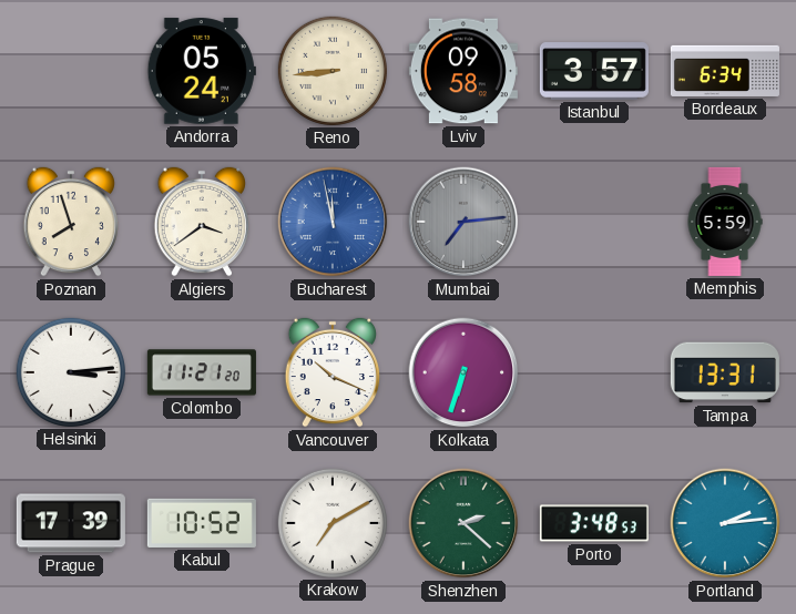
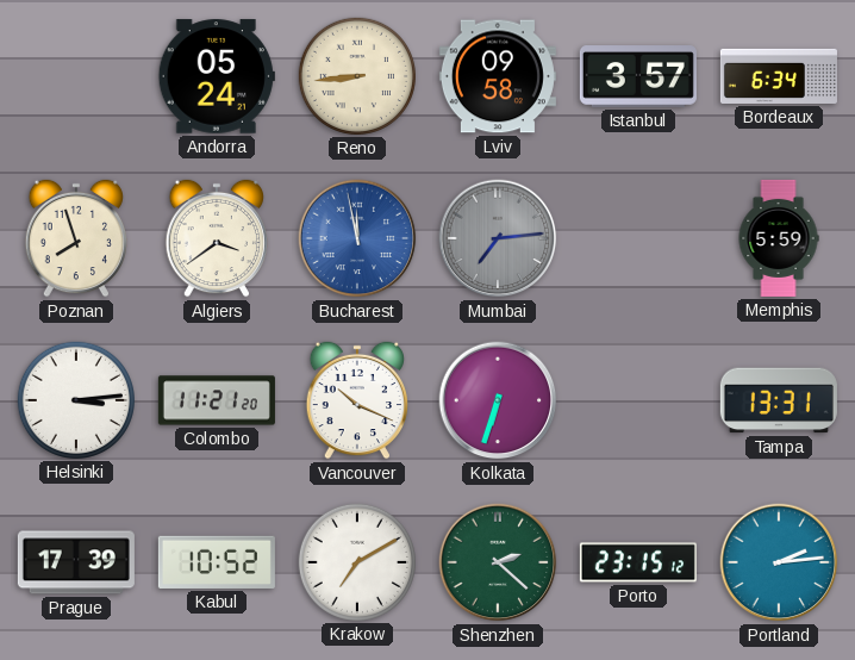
Porto: 3:48 -> 23:15
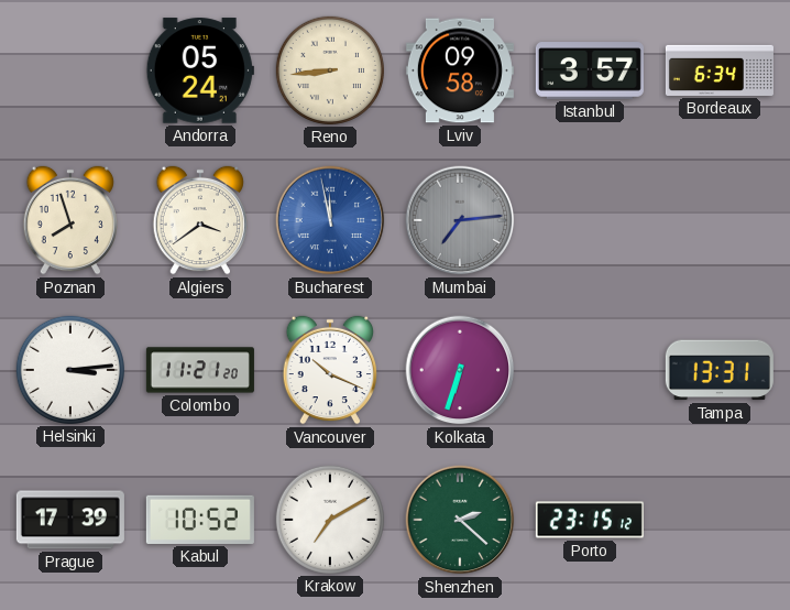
Memphis: 5:59 -> none
Portland: 2:14 -> none
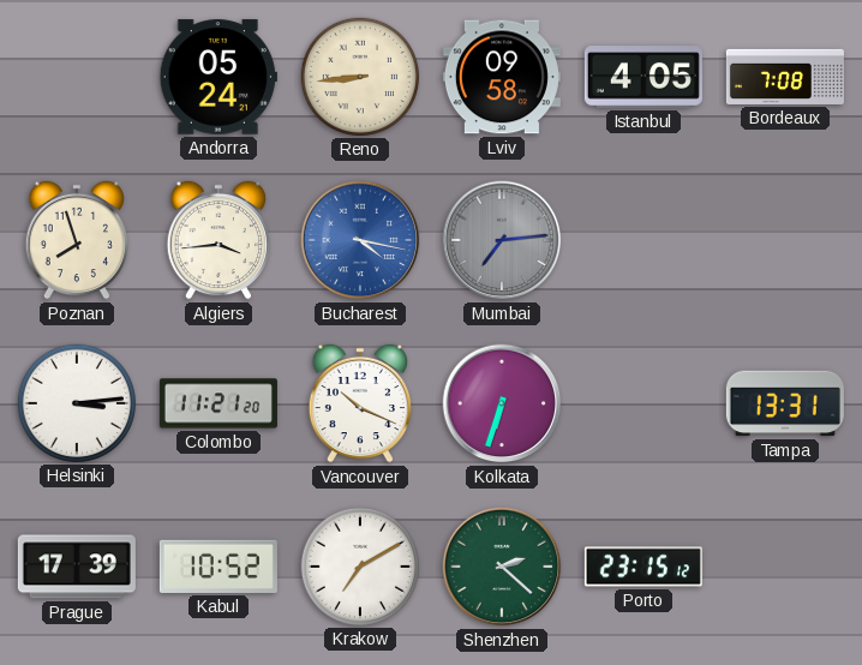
Istanbul: 3:57 -> 4:05
Bordeaux: 6:34 -> 7:08
Algiers: 3:39 -> 3:44
Bucharest: 11:58 -> 4:17
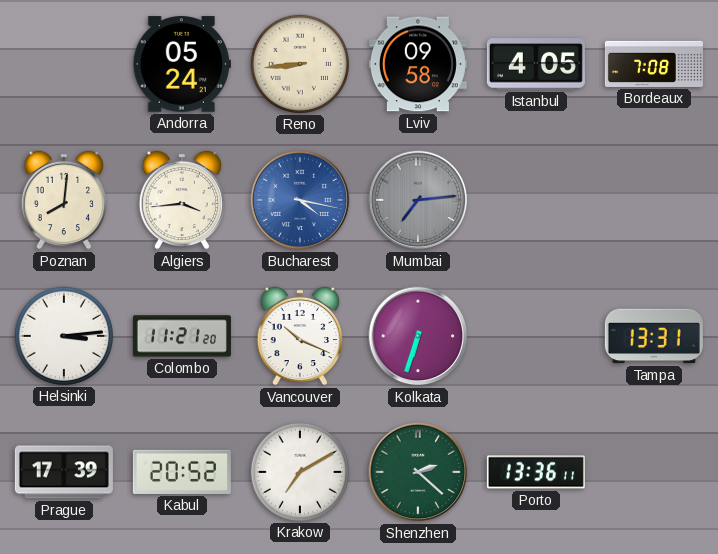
Poznan: 7:57 -> 8:01
Kabul: 10:52 -> 20:52
Porto: 23:15 -> 13:36
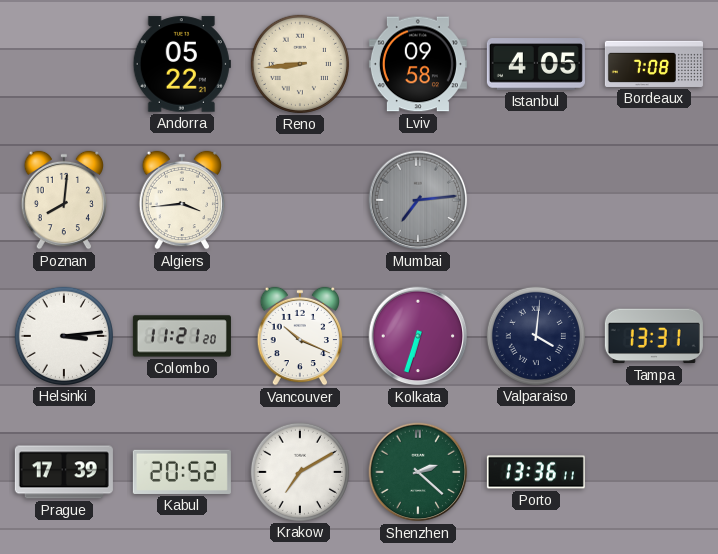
Andorra: 05:24 -> 05:22
Bucharest: 4:17 -> none
Valparaiso: none -> 4:01
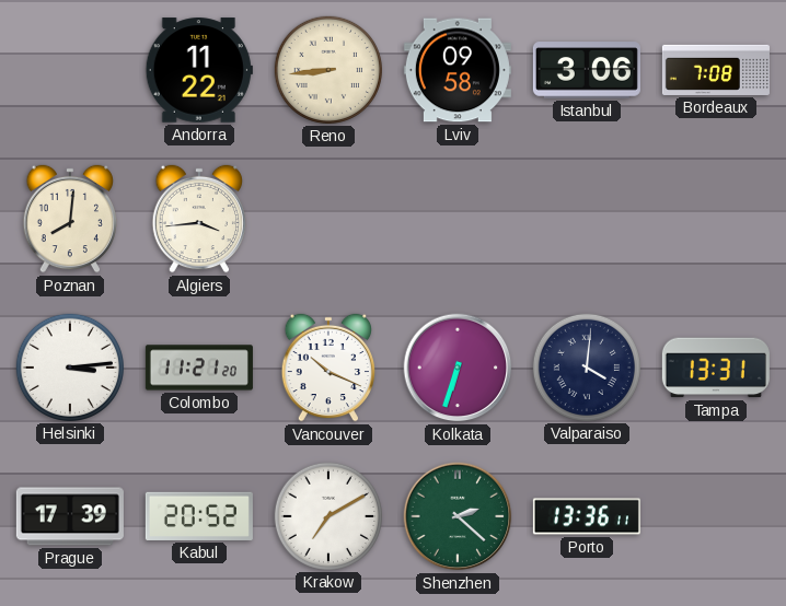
Andorra: 05:22 -> 11:22
Istanbul: 4:05 -> 3:06
Mumbai: 7:14 -> none
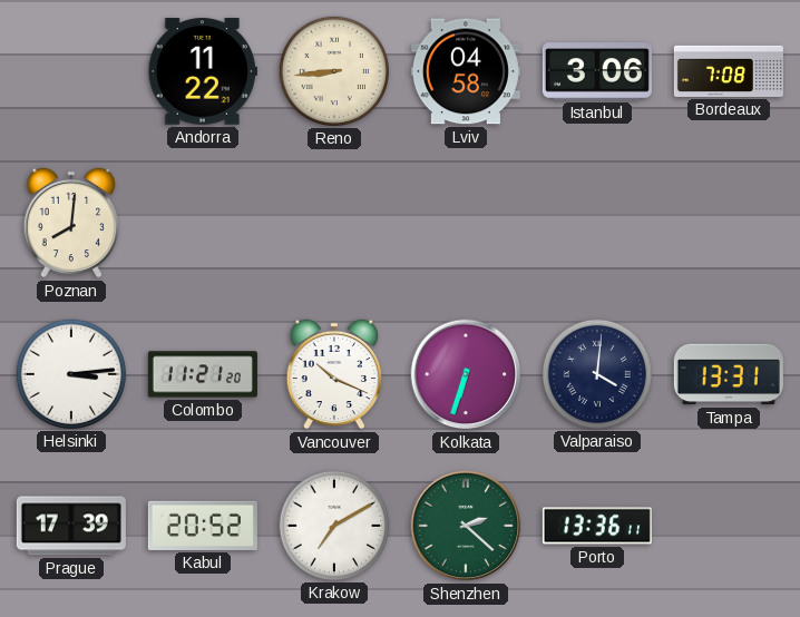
Lviv: 09:58 -> 04:58
Algiers: 3:44 -> none
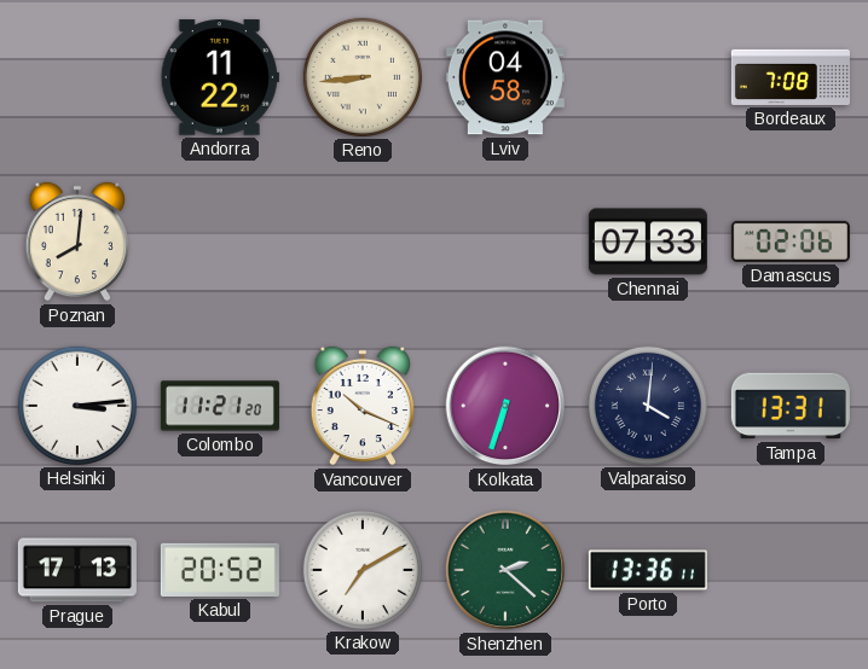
Istanbul: 3:06 -> none
Chennai: none -> 07:33
Damascus: none -> 02:06
Prague: 17:39 -> 17:13
